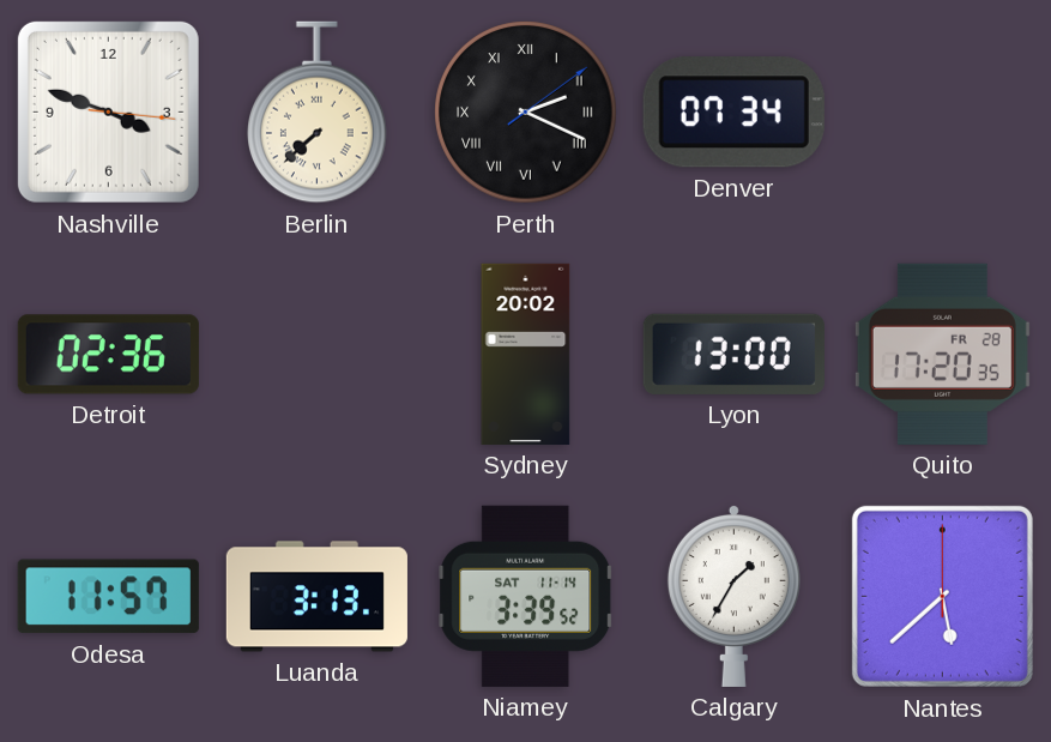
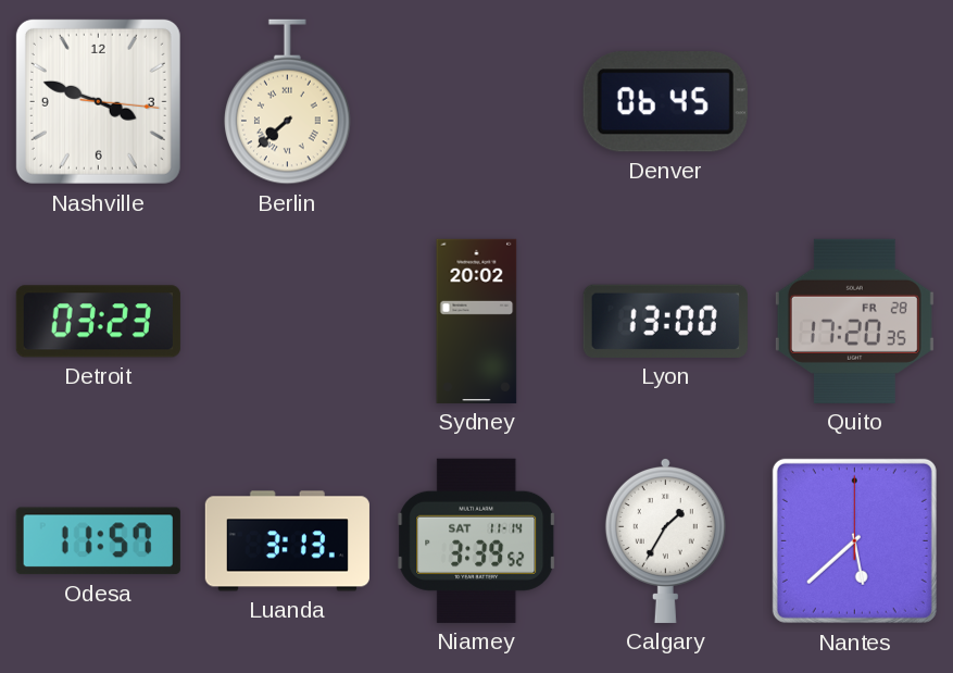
Perth: 2:19 -> none
Denver: 07:34 -> 06:45
Detroit: 02:36 -> 03:23
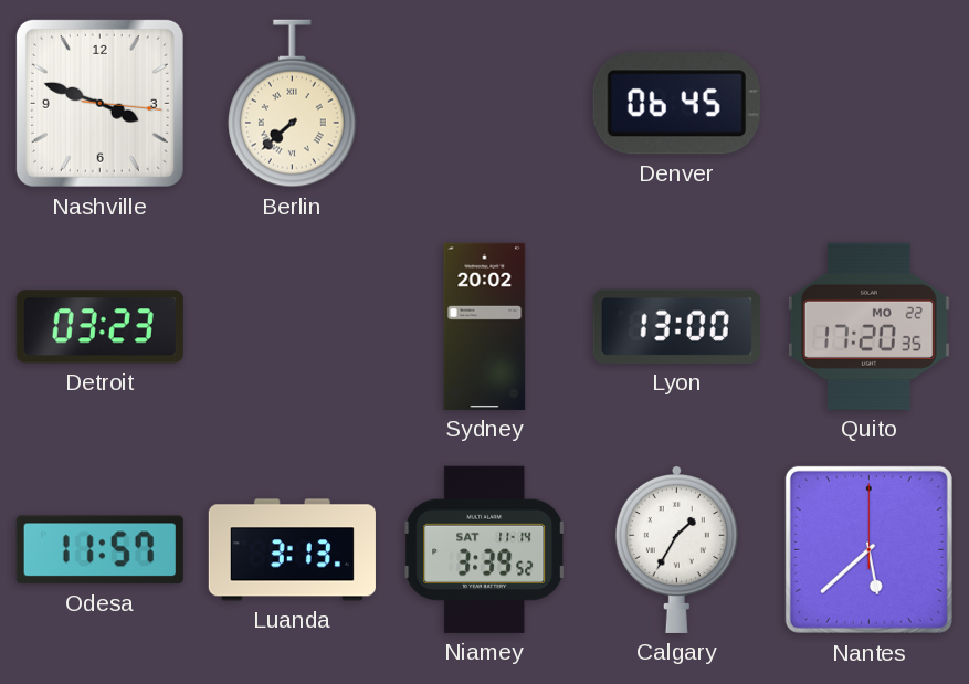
Quito date: FR 28 -> MO 22
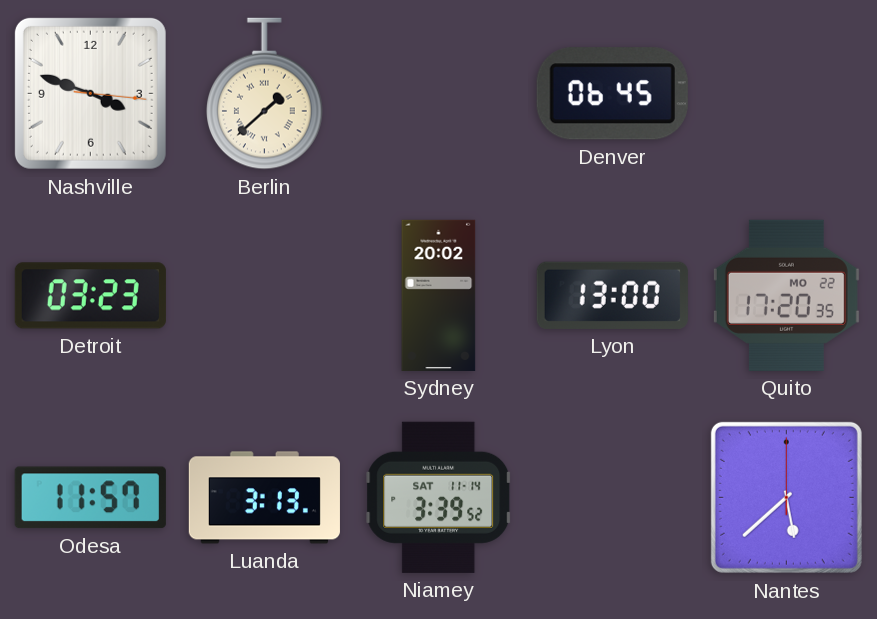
Berlin: 7:38 -> 1:38
Calgary: 1:35 -> none
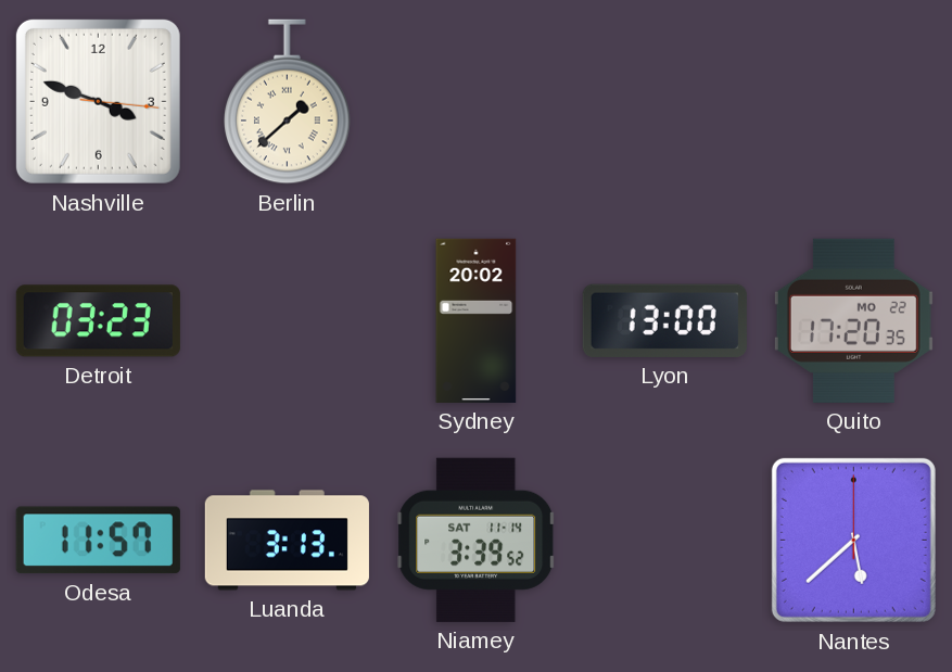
Denver: 06:45 -> none
